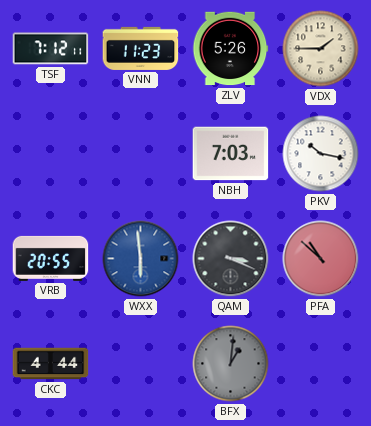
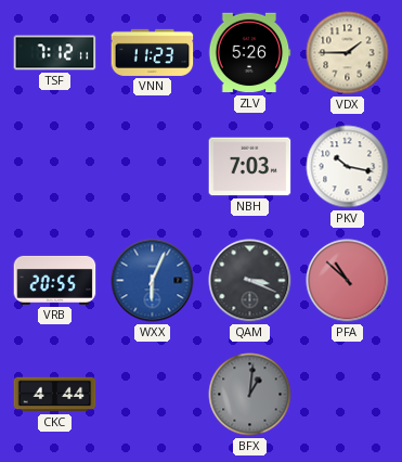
WXX: 5:59 -> 6:04
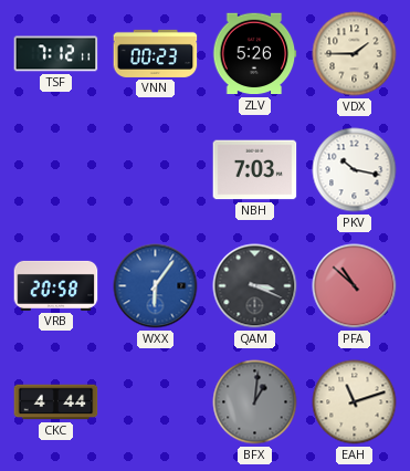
VNN: 11:23 -> 00:23
VRB: 20:55 -> 20:58
WXX: 6:04 -> 6:06
EAH: none -> 11:12
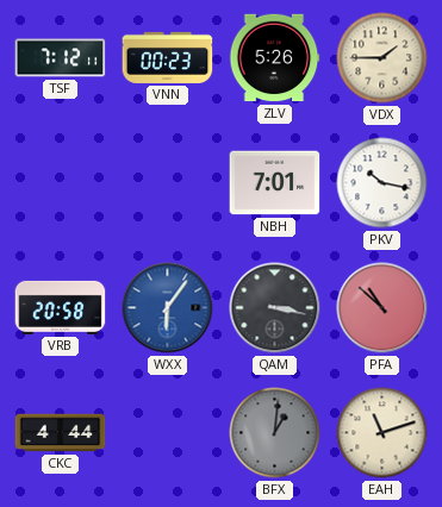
NBH: 7:03 -> 7:01
QAM: 3:19 -> 3:17
